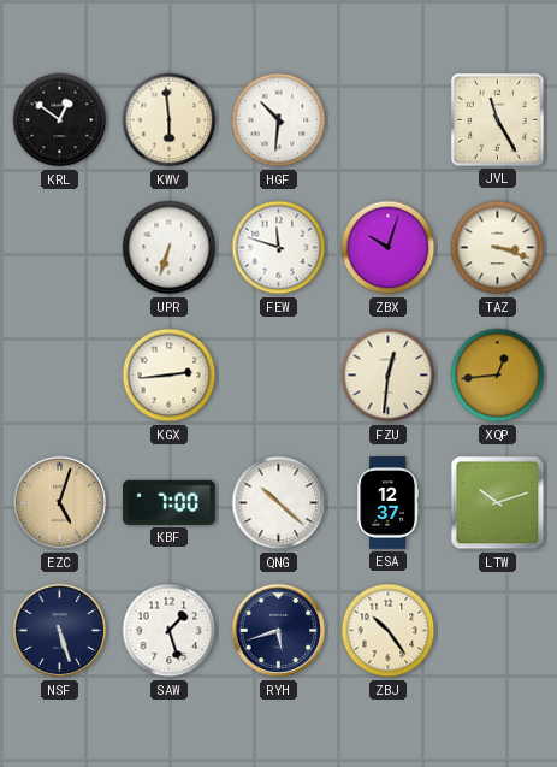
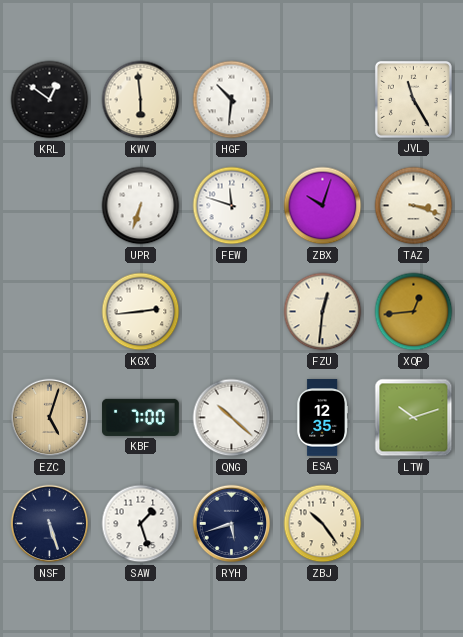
ESA: 12:37 -> 12:35
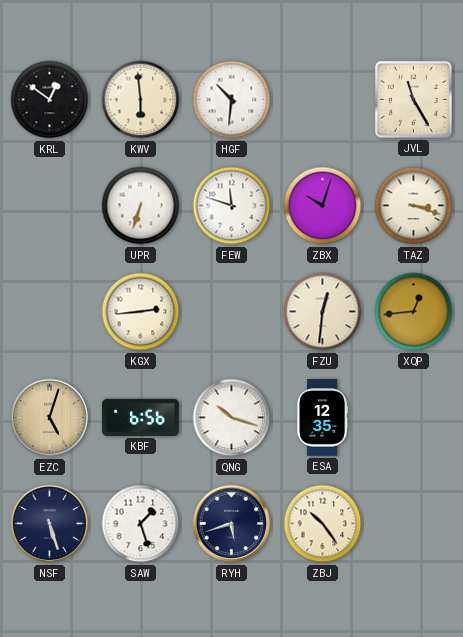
KBF: 7:00 -> 6:56
QNG: 10:22 -> 10:18
LTW: 10:12 -> none
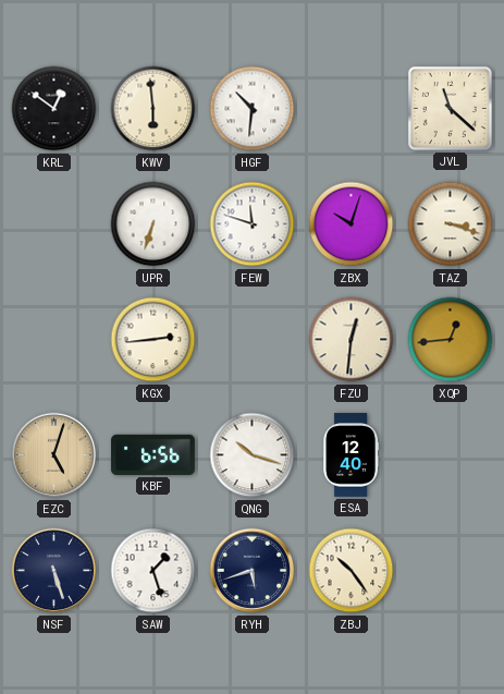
JVL: 11:25 -> 11:22
ESA: 12:35 -> 12:40
